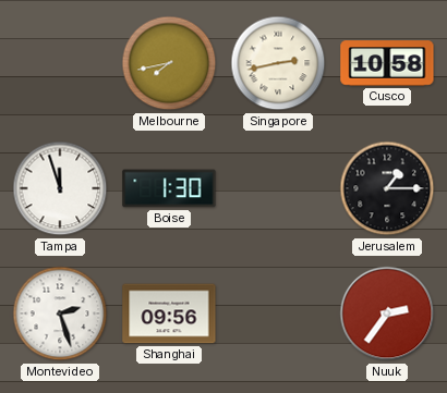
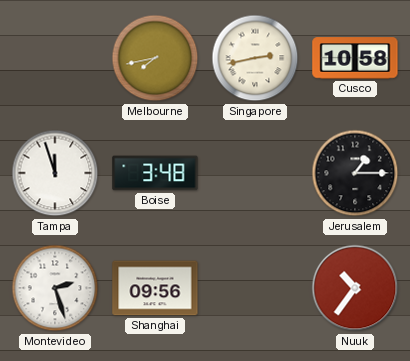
Boise: 1:30 -> 3:48
Nuuk: 2:36 -> 10:36
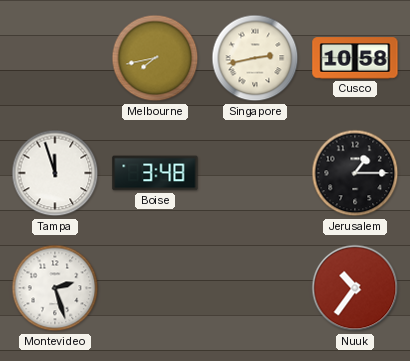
Shanghai: 09:56 -> none
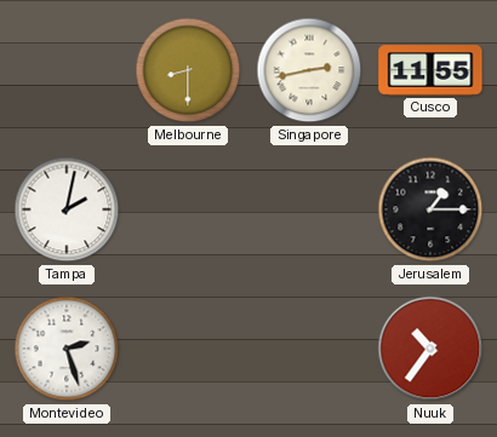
Melbourne: 7:43 -> 8:30
Cusco: 10:58 -> 11:55
Tampa: 11:57 -> 2:02
Boise: 3:48 -> none
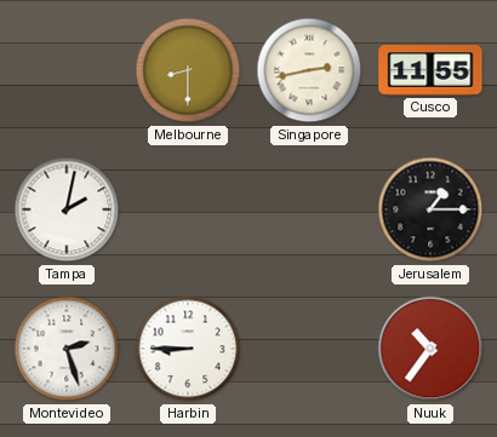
Harbin: none -> 8:45
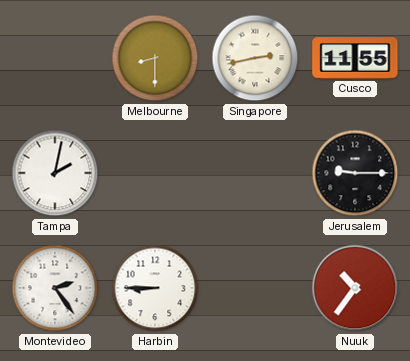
Jerusalem: 1:15 -> 9:15
Montevideo: 2:27 -> 2:24
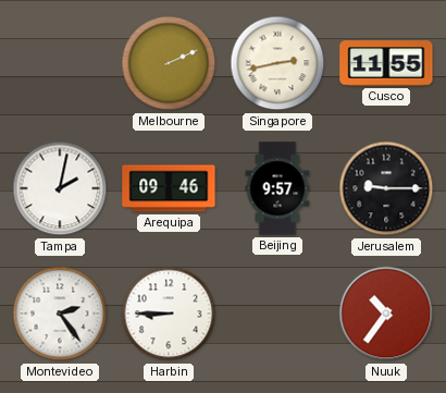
Melbourne: 8:30 -> 2:11
Arequipa: none -> 09:46
Beijing: none -> 9:57
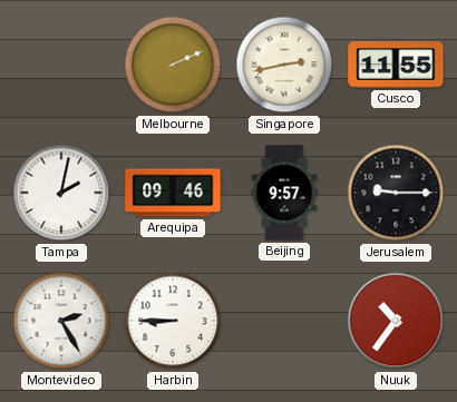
Montevideo: 2:24 -> 2:25
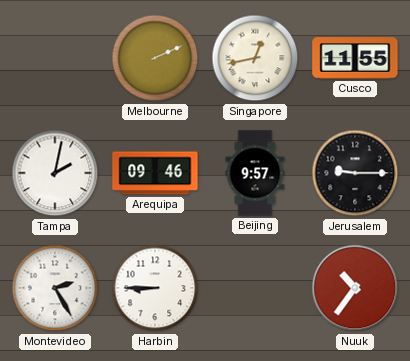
Singapore: 2:43 -> 12:43
